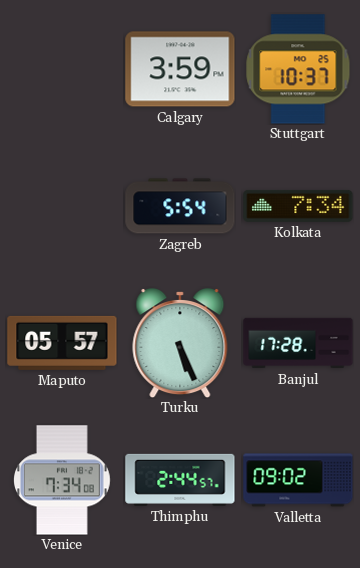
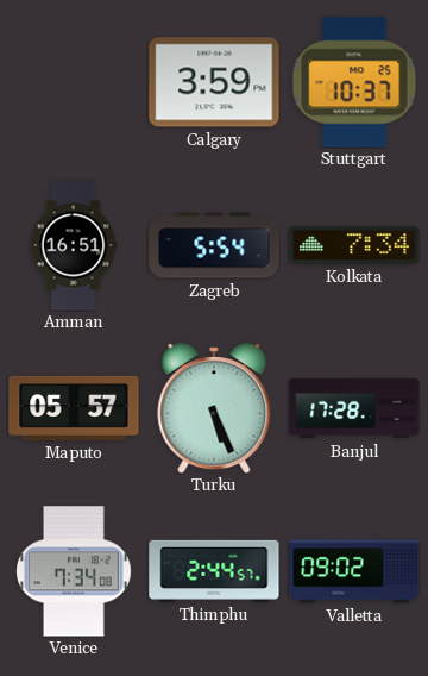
Amman: none -> 16:51
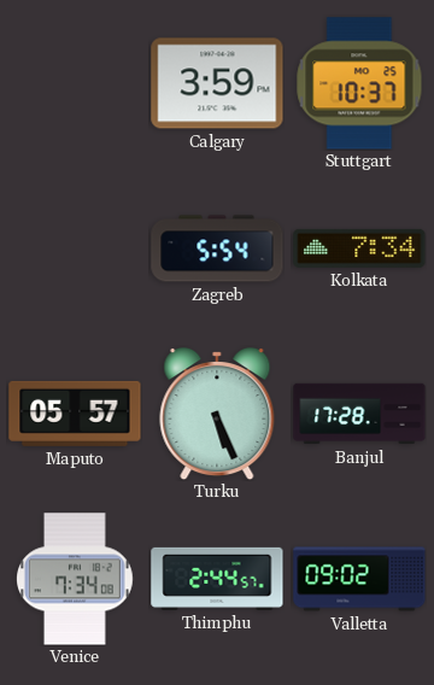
Amman: 16:51 -> none
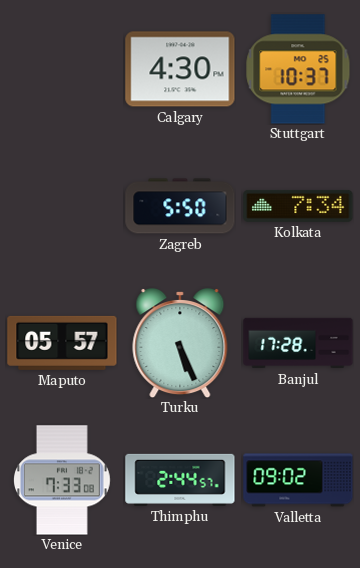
Calgary: 3:59 -> 4:30
Zagreb: 5:54 -> 5:50
Venice: 7:34 -> 7:33
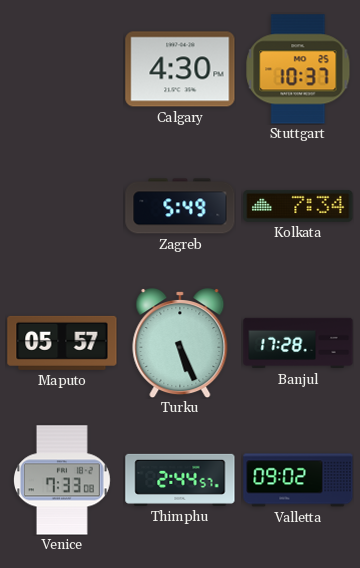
Zagreb: 5:50 -> 5:49
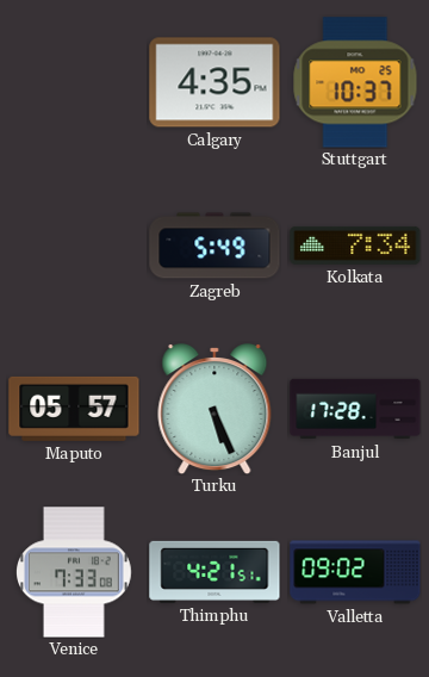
Calgary: 4:30 -> 4:35
Thimphu: 2:44 -> 4:21
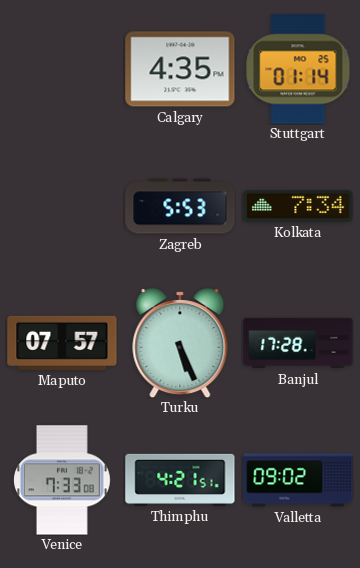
Stuttgart: 10:37 -> 01:14
Zagreb: 5:49 -> 5:53
Maputo: 05:57 -> 07:57
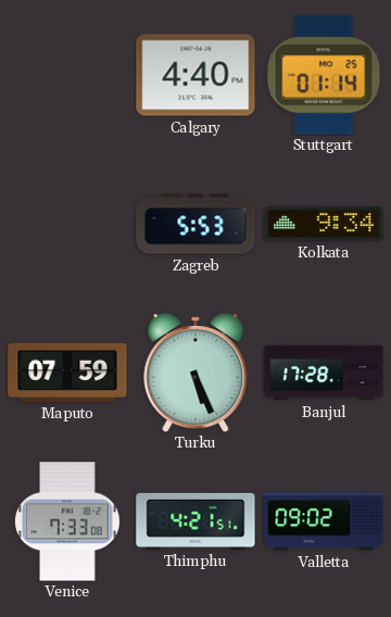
Calgary: 4:35 -> 4:40
Kolkata: 7:34 -> 9:34
Maputo: 07:57 -> 07:59
